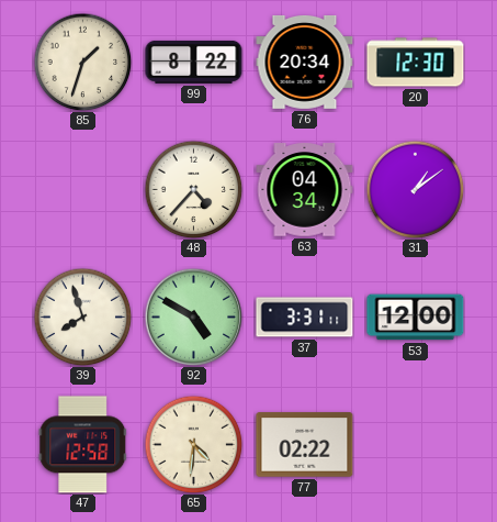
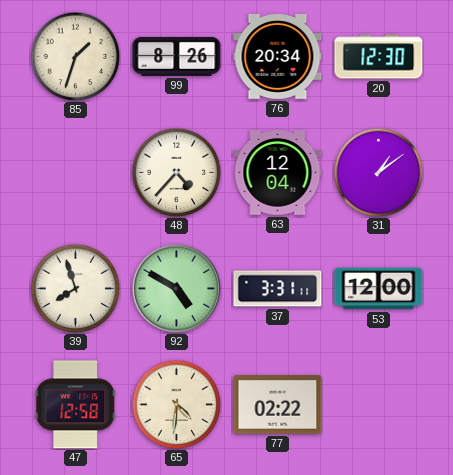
99: 8:22 -> 8:26
63: 04:34 -> 12:04
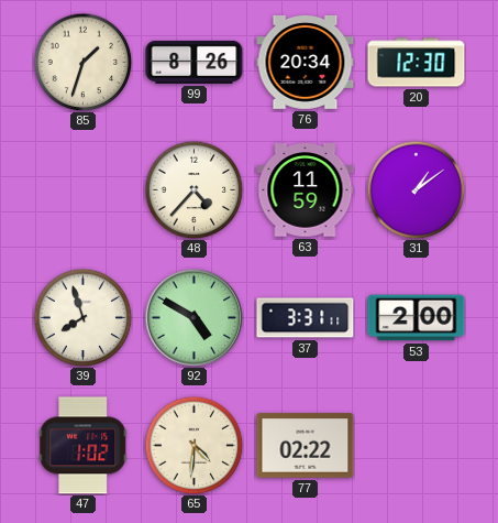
63: 12:04 -> 11:59
53: 12:00 -> 2:00
47: 12:58 -> 1:02
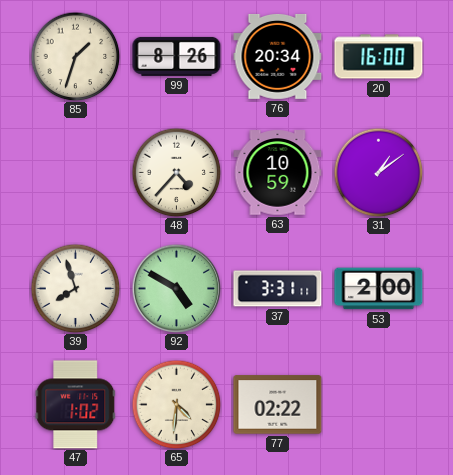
20: 12:30 -> 16:00
63: 11:59 -> 10:59
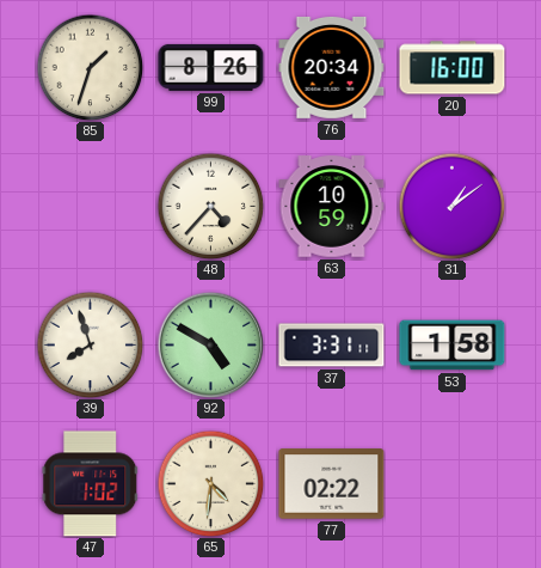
53: 2:00 -> 1:58
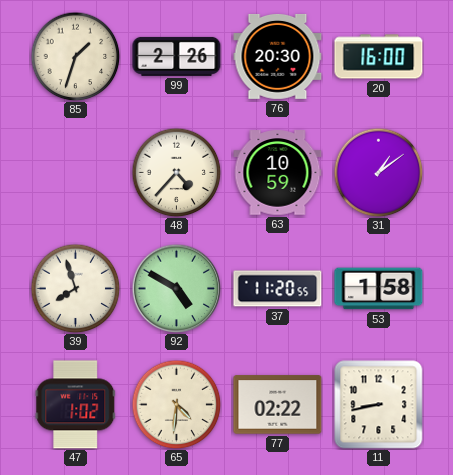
99: 8:26 -> 2:26
76: 20:34 -> 20:30
37: 3:31 -> 11:20
11: none -> 8:43
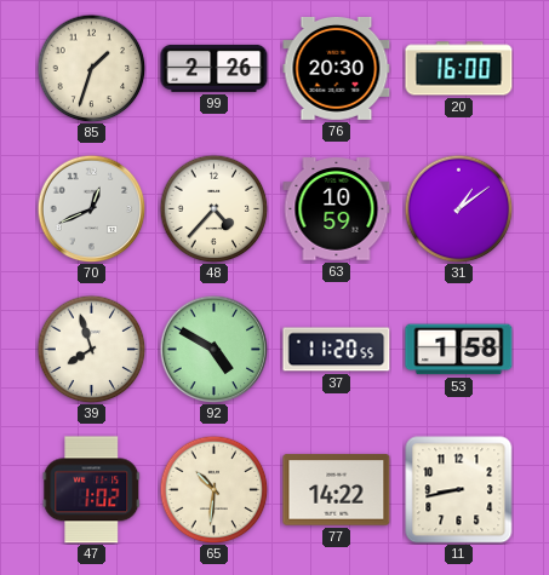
70: none -> 12:41
65: 4:31 -> 10:31
77: 02:22 -> 14:22
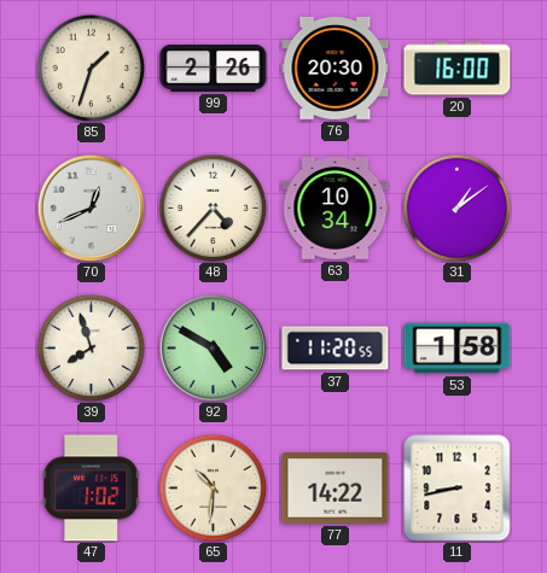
63: 10:59 -> 10:34
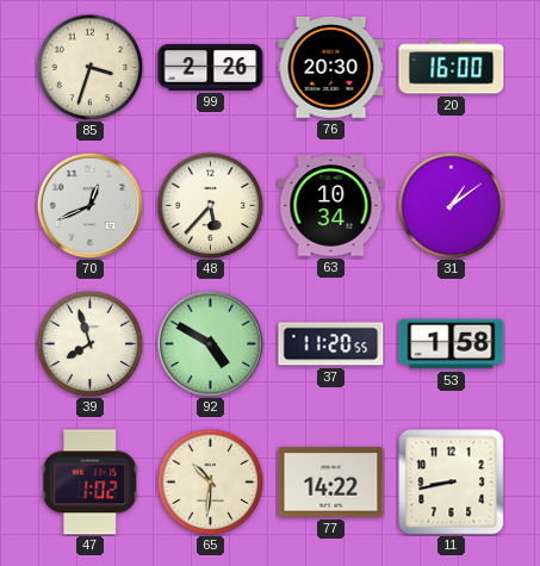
85: 1:33 -> 3:33
48: 4:37 -> 5:37
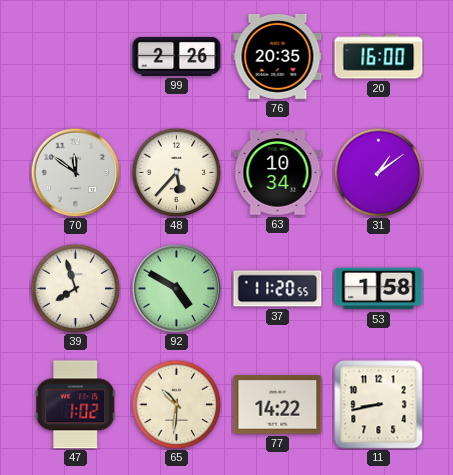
85: 3:33 -> none
76: 20:30 -> 20:35
70: 12:41 -> 11:51
